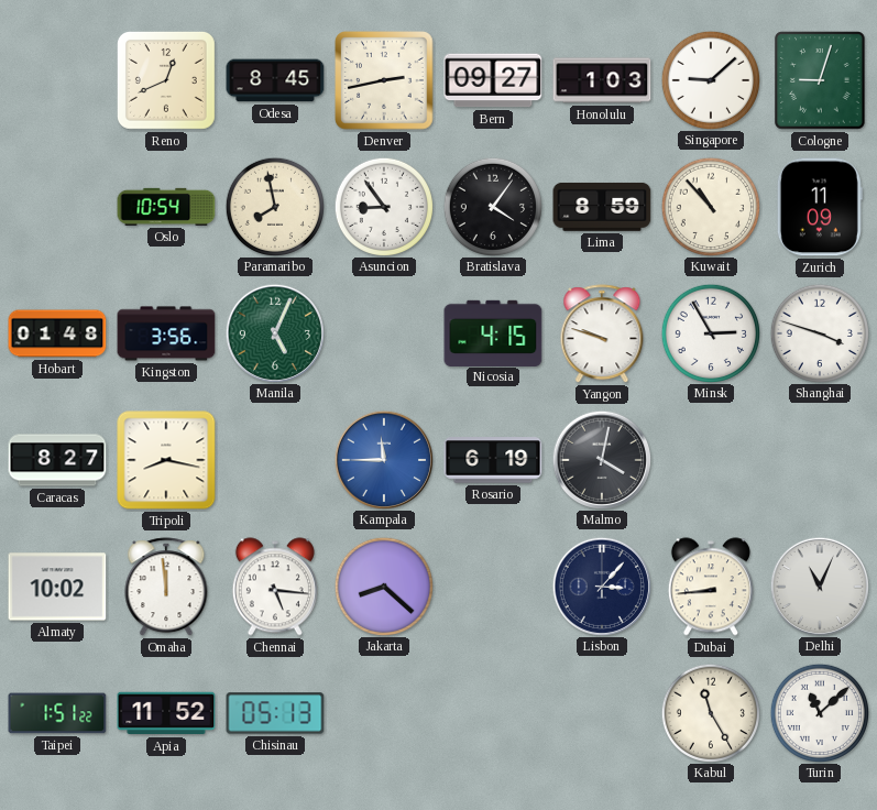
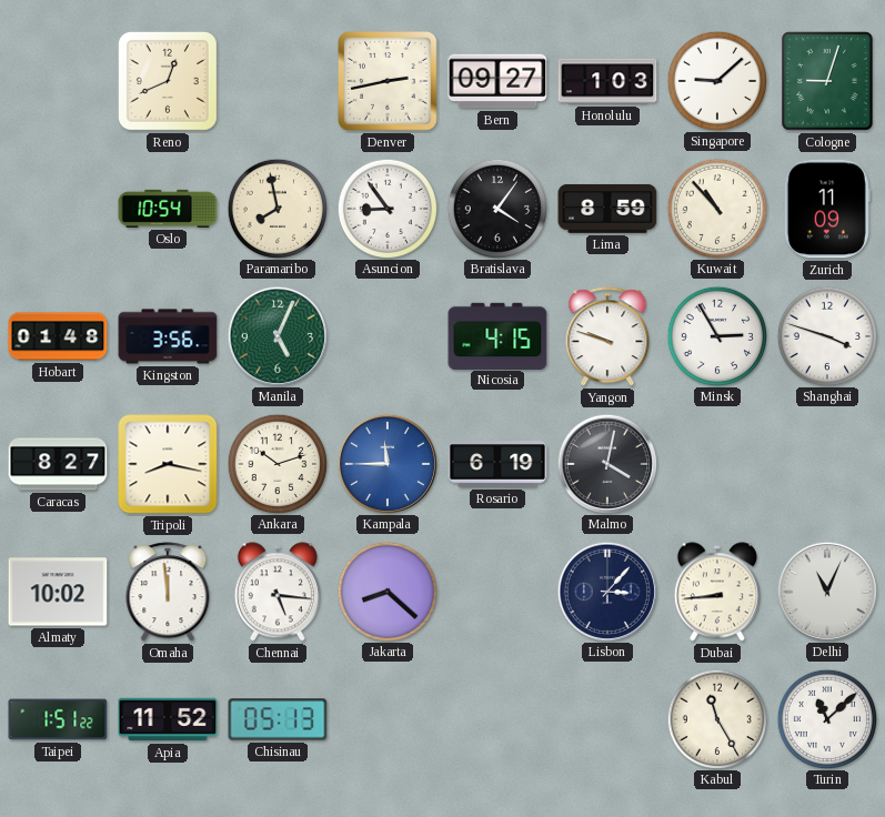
Odesa: 8:45 -> none
Ankara: none -> 10:12
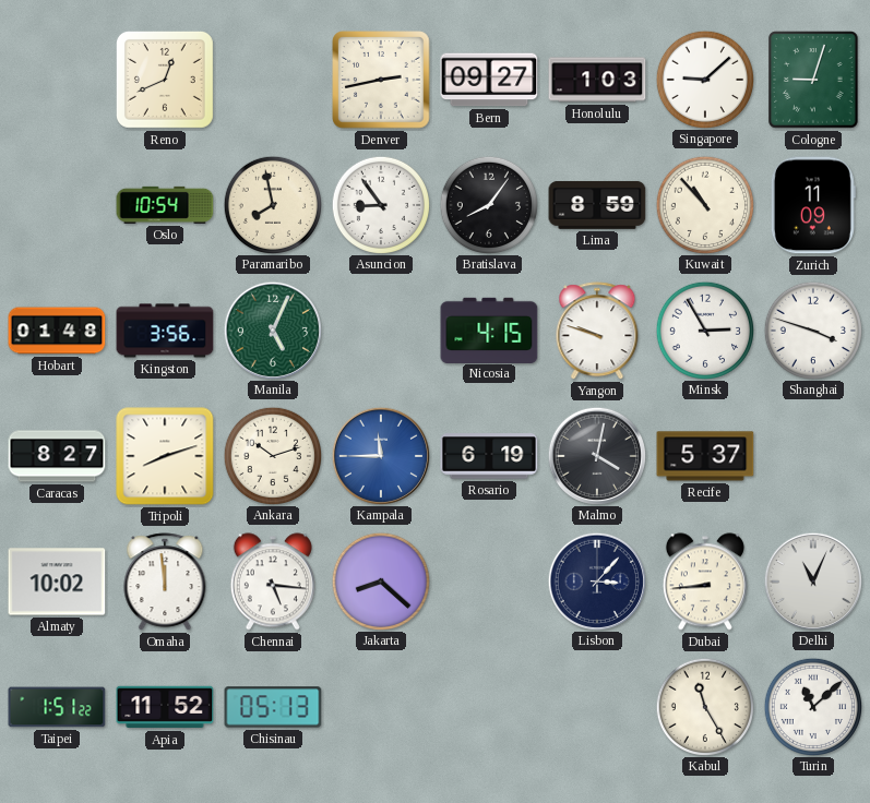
Bratislava: 4:06 -> 8:06
Tripoli: 8:17 -> 8:12
Recife: none -> 5:37
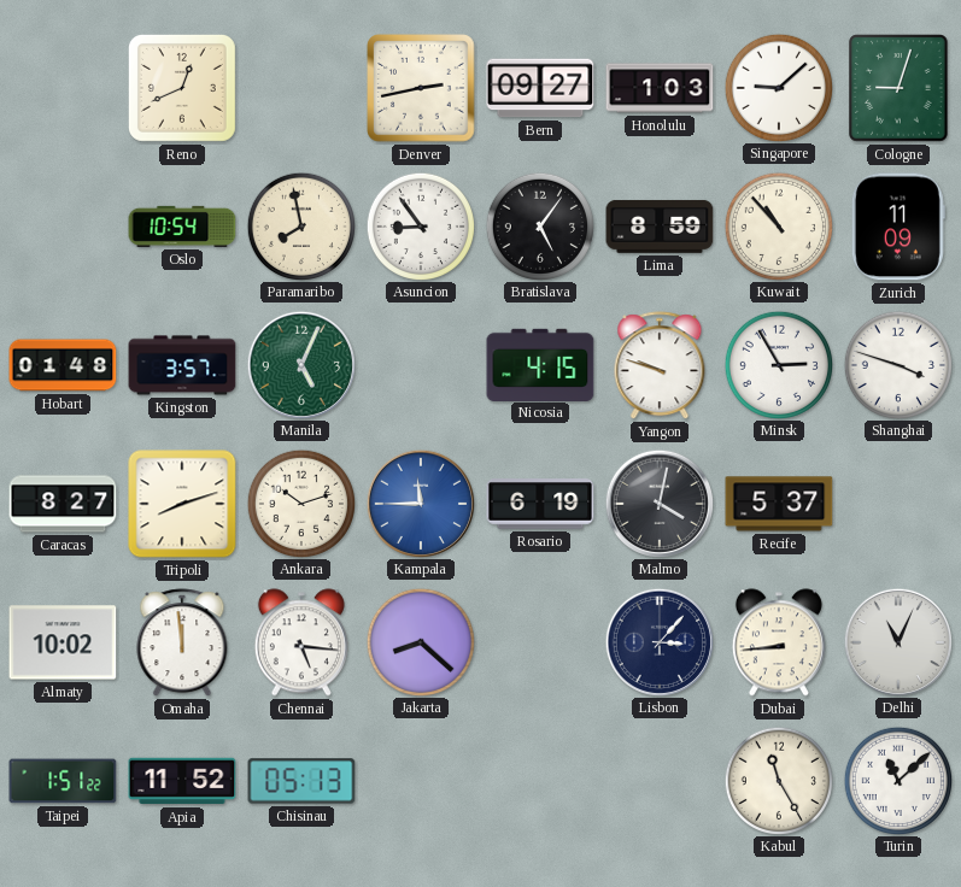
Bratislava: 8:06 -> 5:06
Kingston: 3:56 -> 3:57
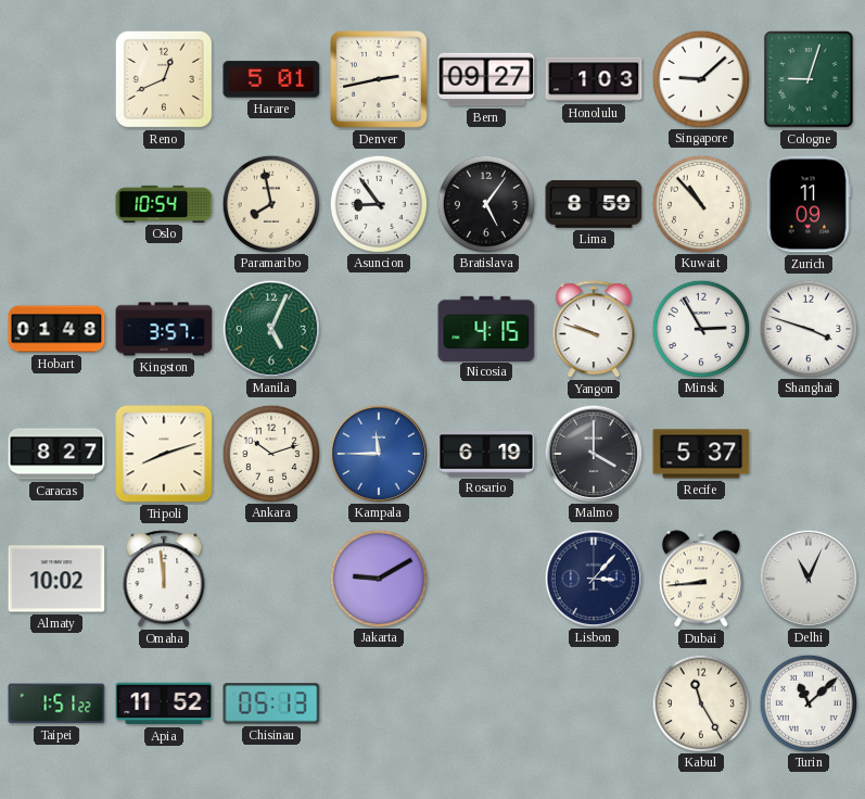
Harare: none -> 5:01
Malmo: 4:02 -> 4:00
Chennai: 5:16 -> none
Jakarta: 8:22 -> 9:10
